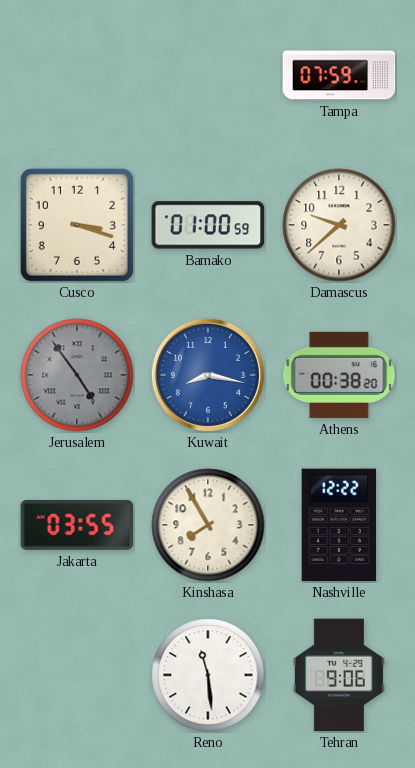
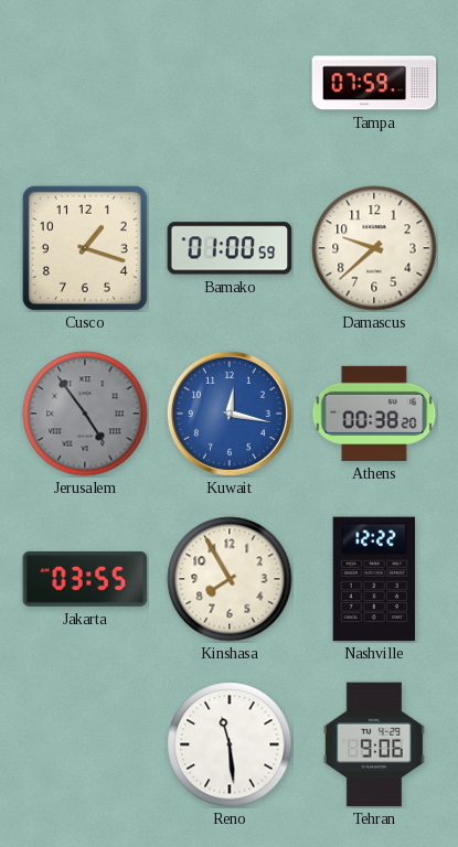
Cusco: 3:18 -> 1:18
Kuwait: 8:17 -> 12:17
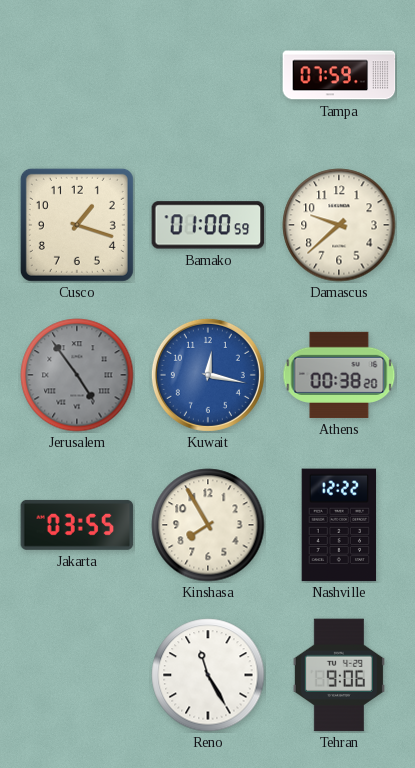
Reno: 11:29 -> 11:25
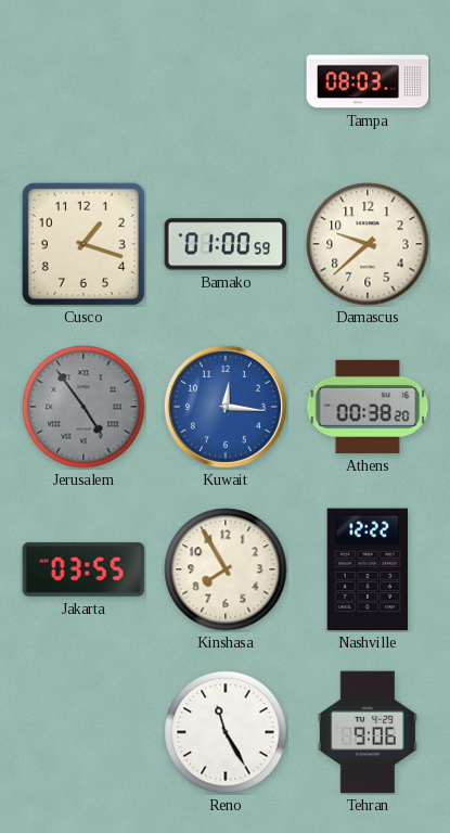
Tampa: 07:59 -> 08:03
Kuwait: 12:17 -> 12:16
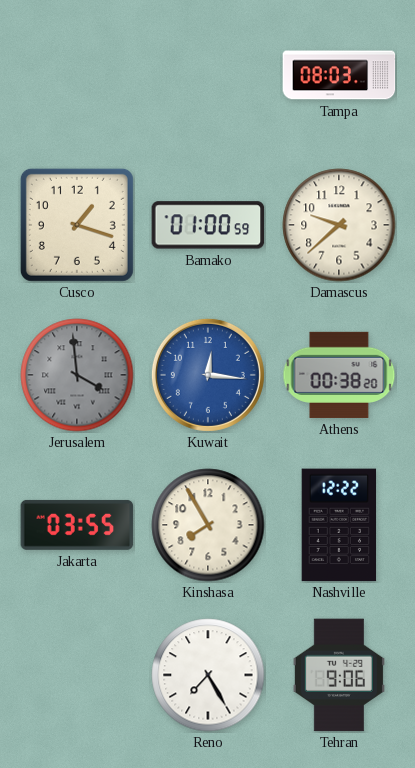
Jerusalem: 4:54 -> 3:59
Reno: 11:25 -> 7:25
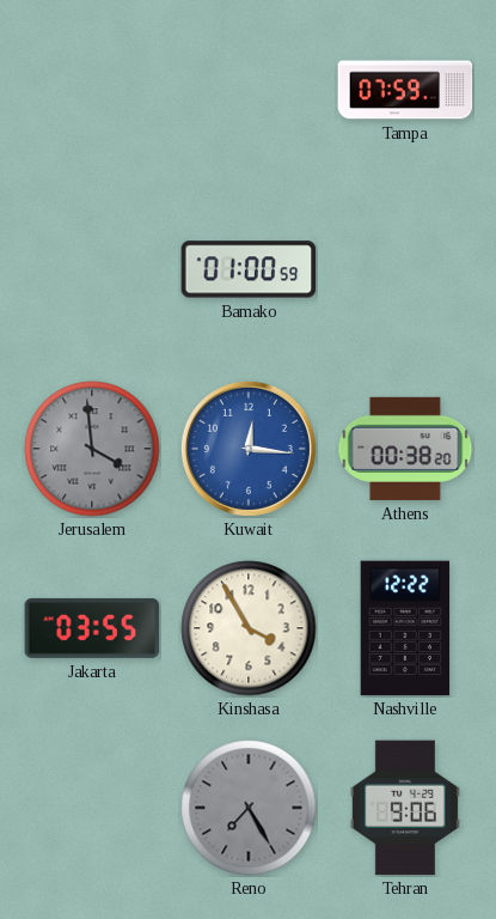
Tampa: 08:03 -> 07:59
Cusco: 1:18 -> none
Damascus: 9:38 -> none
Kinshasa: 7:55 -> 3:55
Reno dial: white -> grey
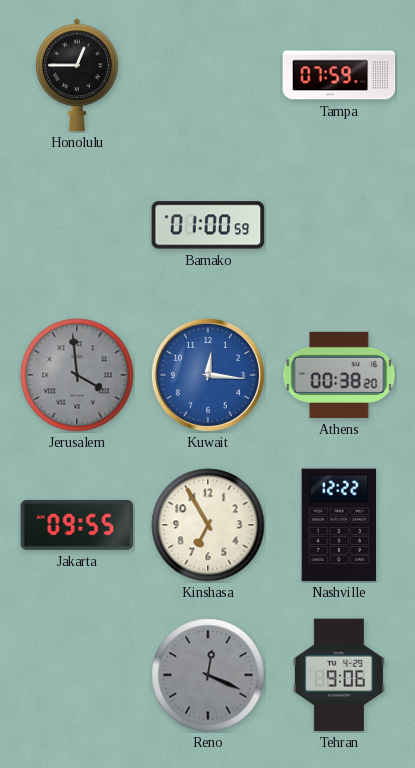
Honolulu: none -> 12:45
Jakarta: 03:55 -> 09:55
Kinshasa: 3:55 -> 6:55
Reno: 7:25 -> 12:19
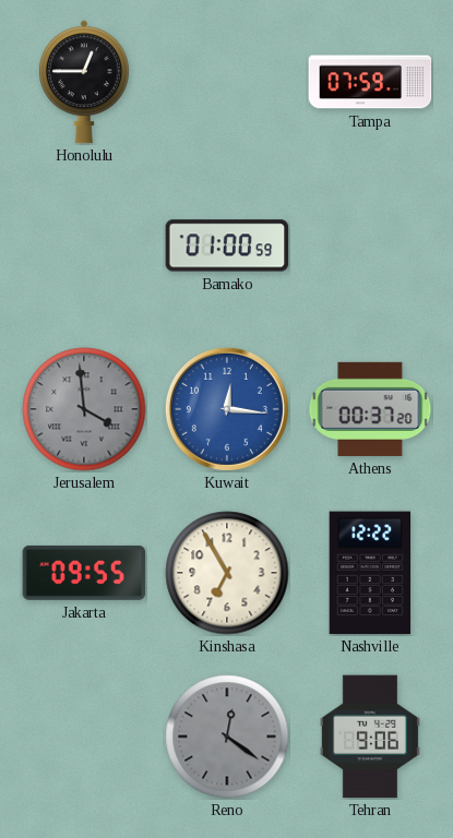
Athens: 00:38 -> 00:37
Reno: 12:19 -> 12:21
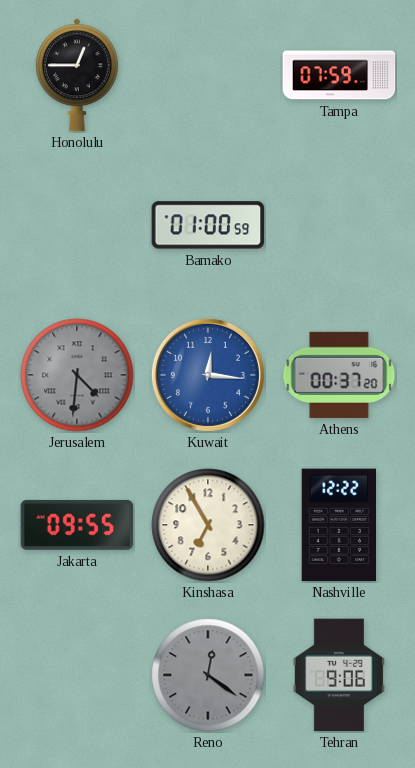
Jerusalem: 3:59 -> 4:31
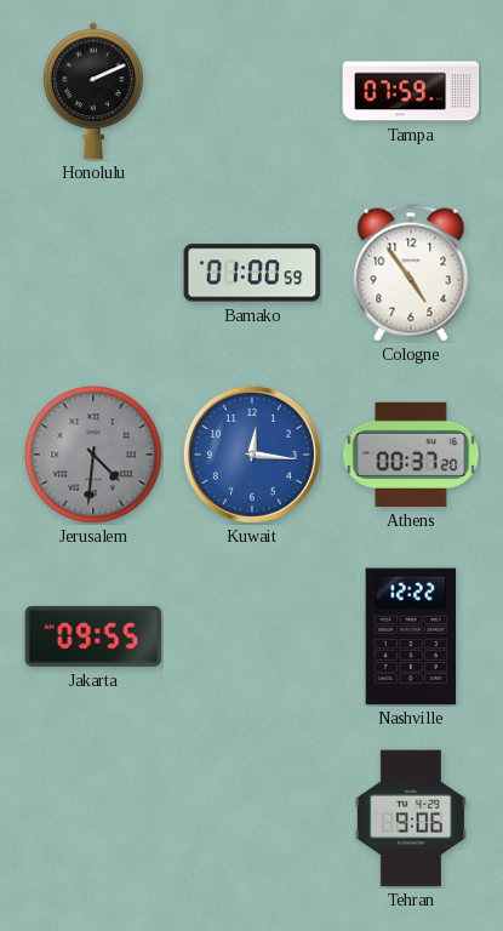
Honolulu: 12:45 -> 2:11
Cologne: none -> 4:54
Kinshasa: 6:55 -> none
Reno: 12:21 -> none
